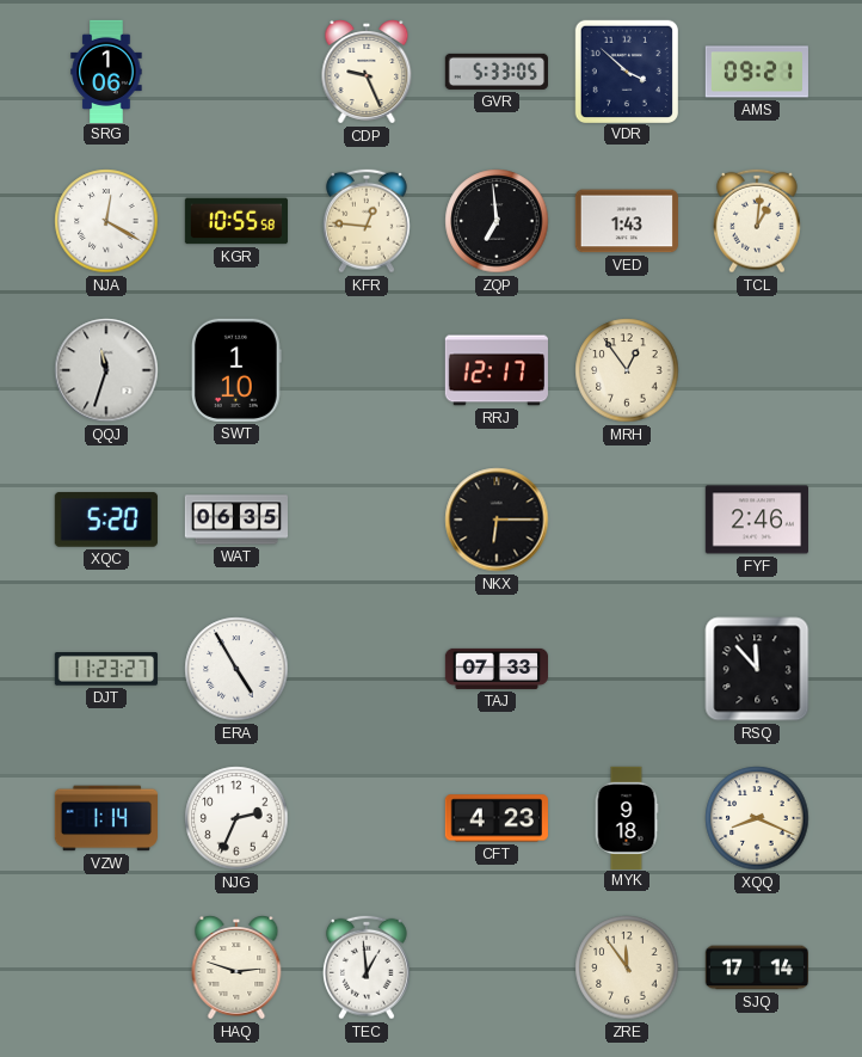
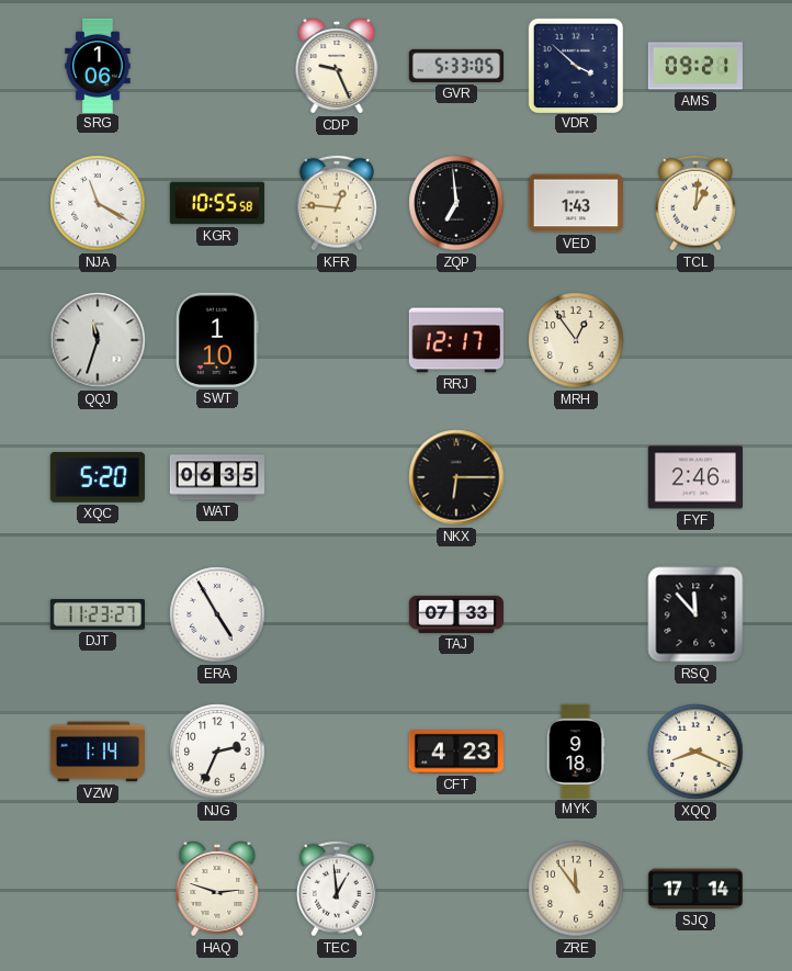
NJA: 12:20 -> 11:20
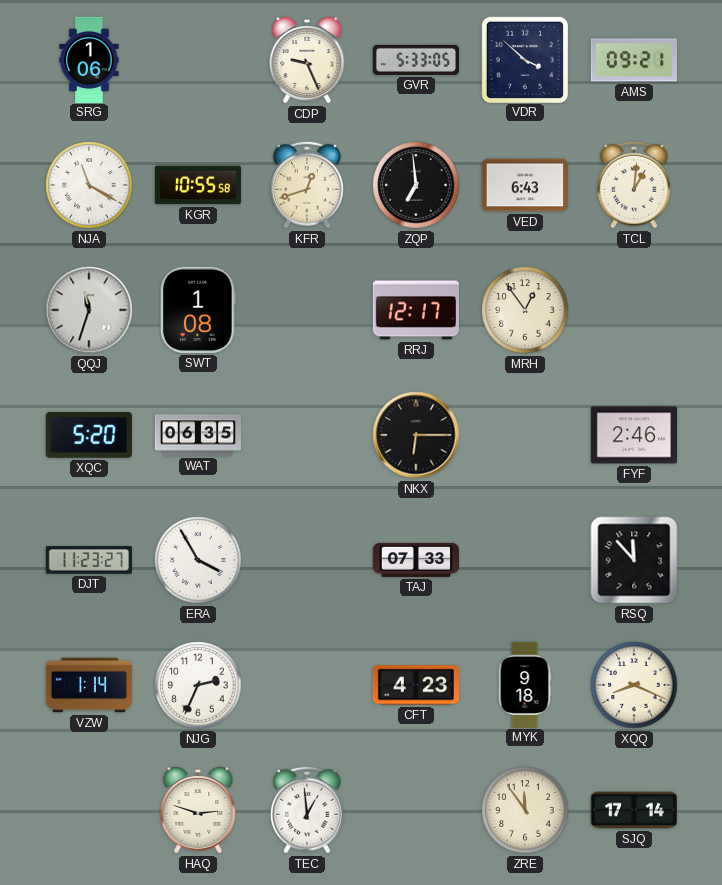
KFR: 12:46 -> 12:42
VED: 1:43 -> 6:43
SWT: 1:10 -> 1:08
ERA: 4:55 -> 3:55
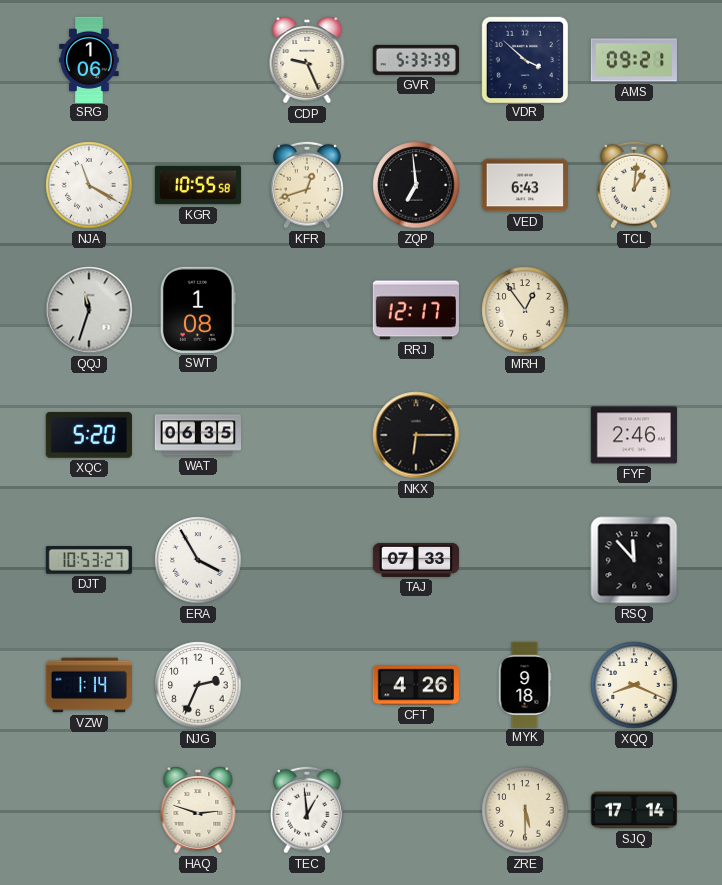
GVR: 5:33:05 -> 5:33:39
DJT: 11:23 -> 10:53
CFT: 4:23 -> 4:26
ZRE: 11:54 -> 5:30
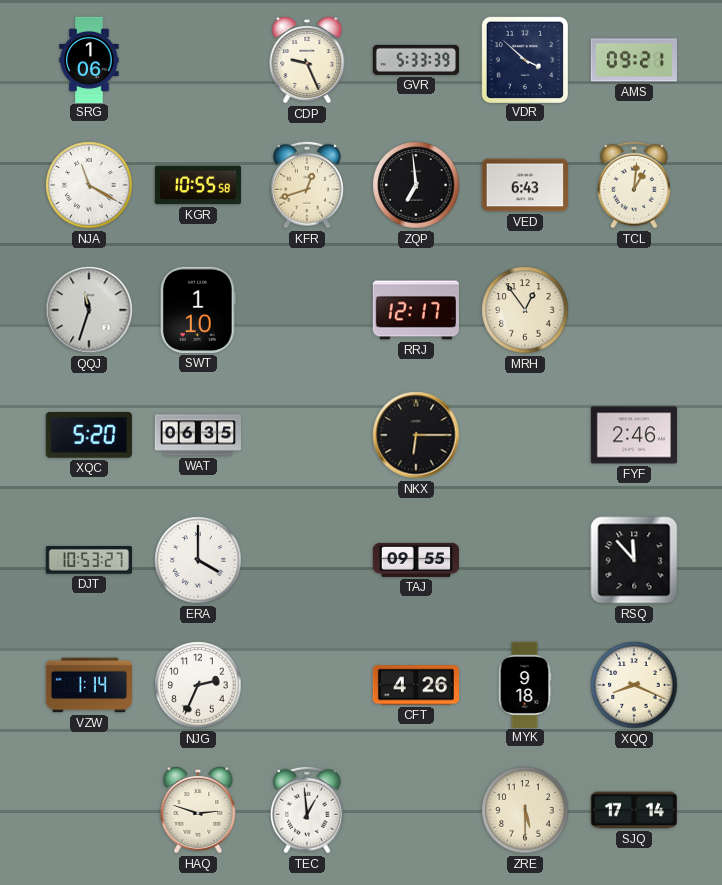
SWT: 1:08 -> 1:10
ERA: 3:55 -> 4:00
TAJ: 07:33 -> 09:55
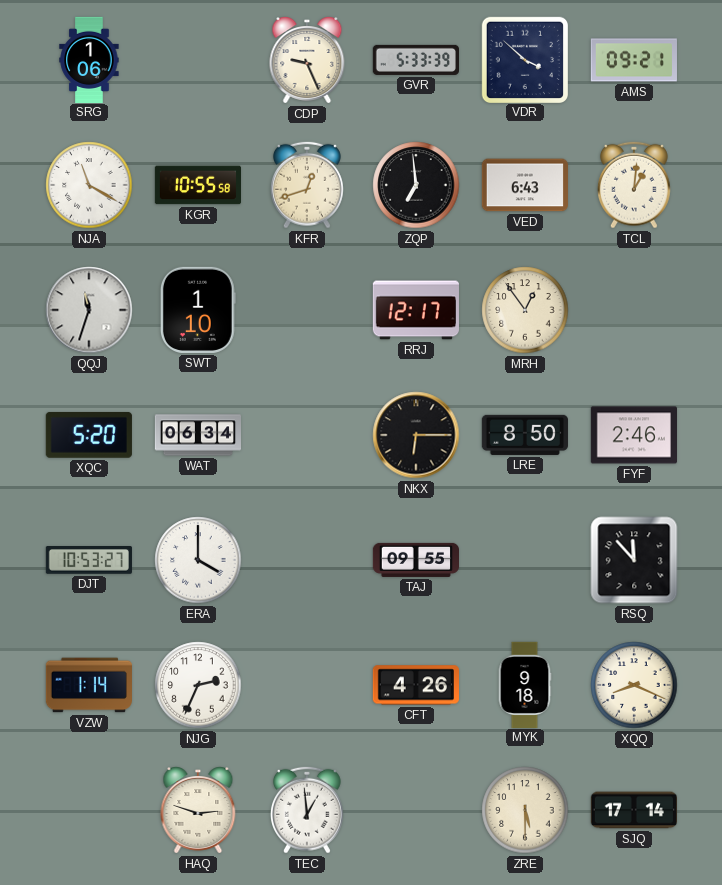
WAT: 06:35 -> 06:34
LRE: none -> 8:50
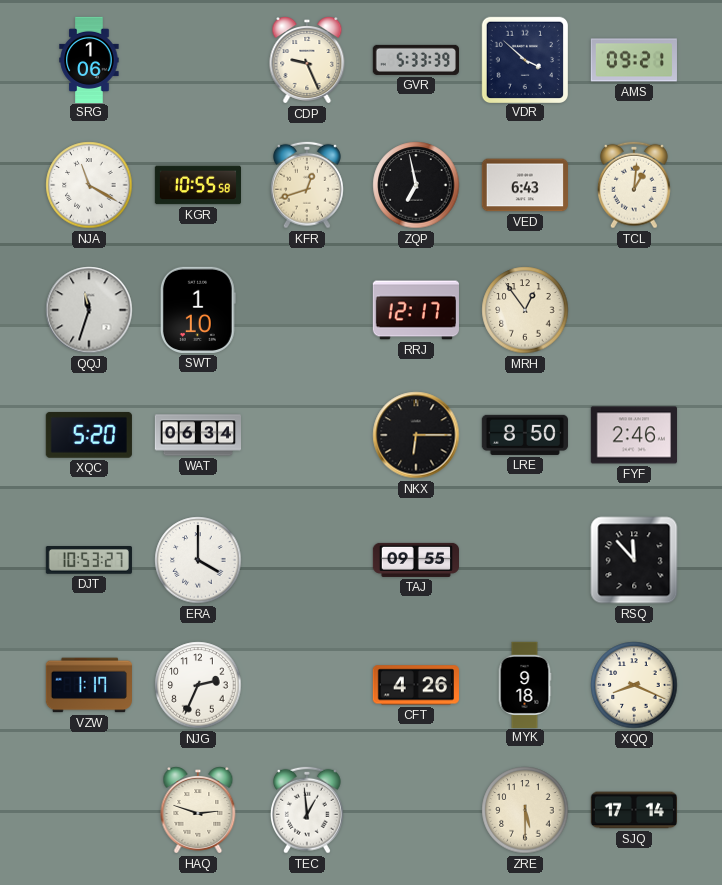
ZQP: 6:59 -> 6:58
VZW: 1:14 -> 1:17
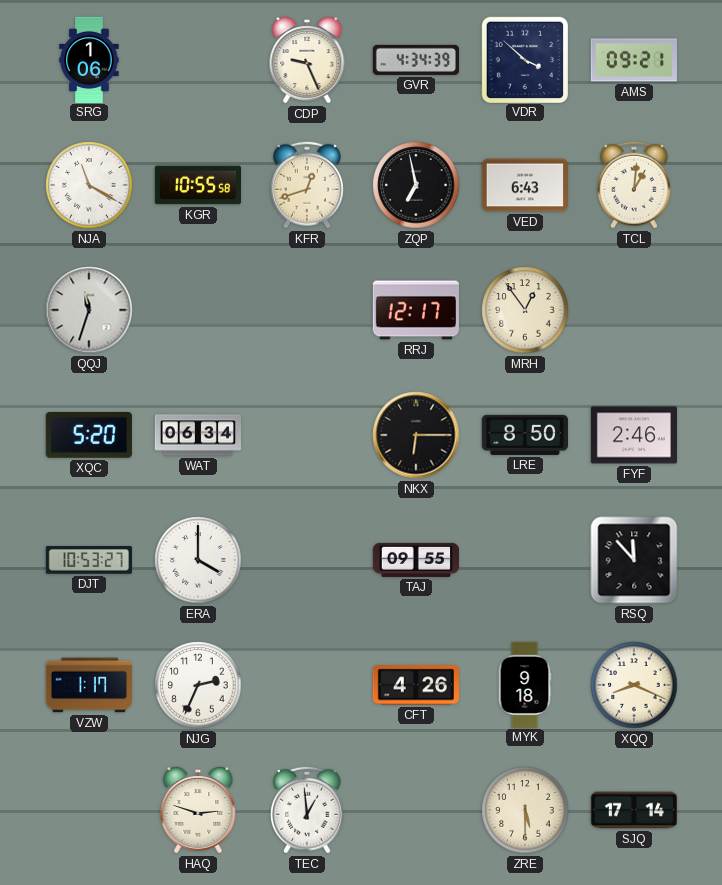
GVR: 5:33 -> 4:34
SWT: 1:10 -> none
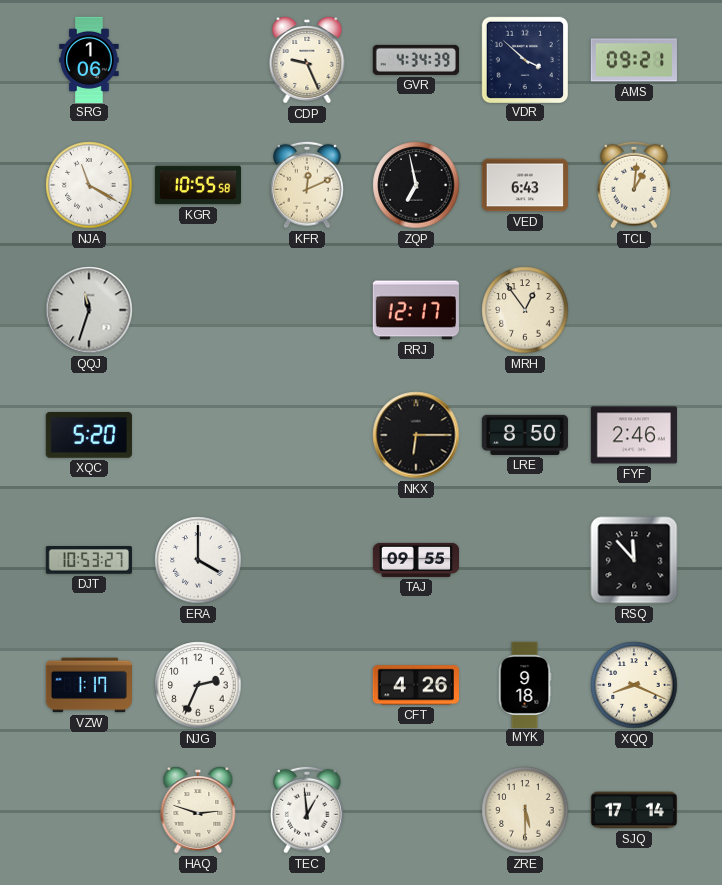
KFR: 12:42 -> 12:11
WAT: 06:34 -> none
